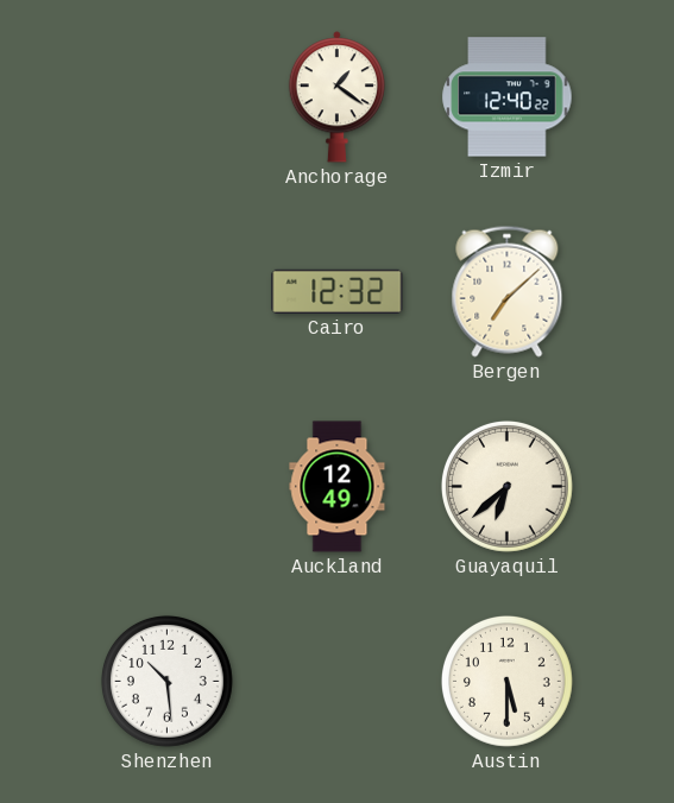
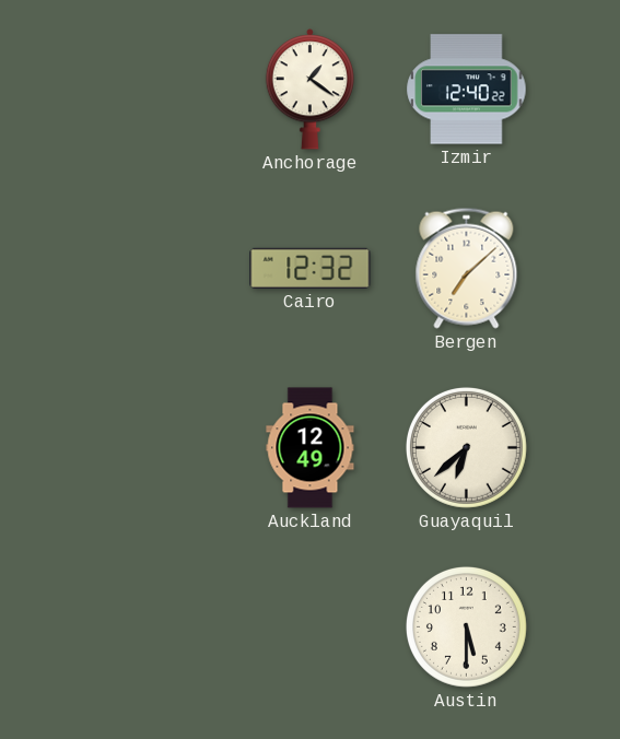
Shenzhen: 10:29 -> none
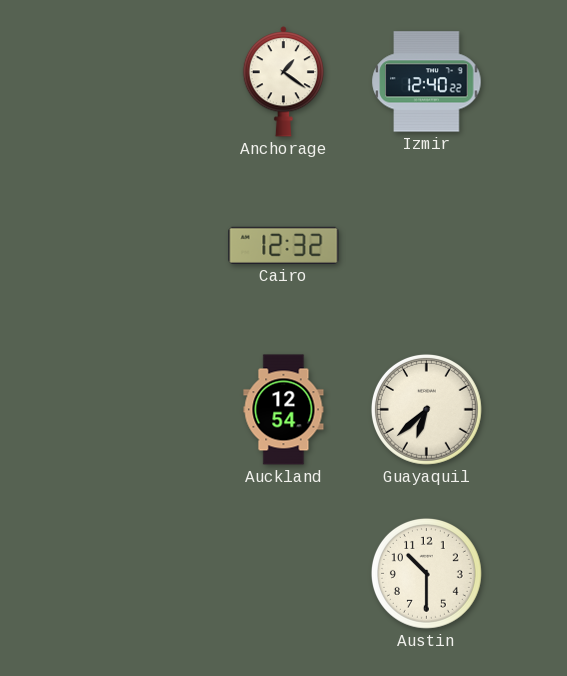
Bergen: 7:08 -> none
Auckland: 12:49 -> 12:54
Austin: 5:30 -> 10:30
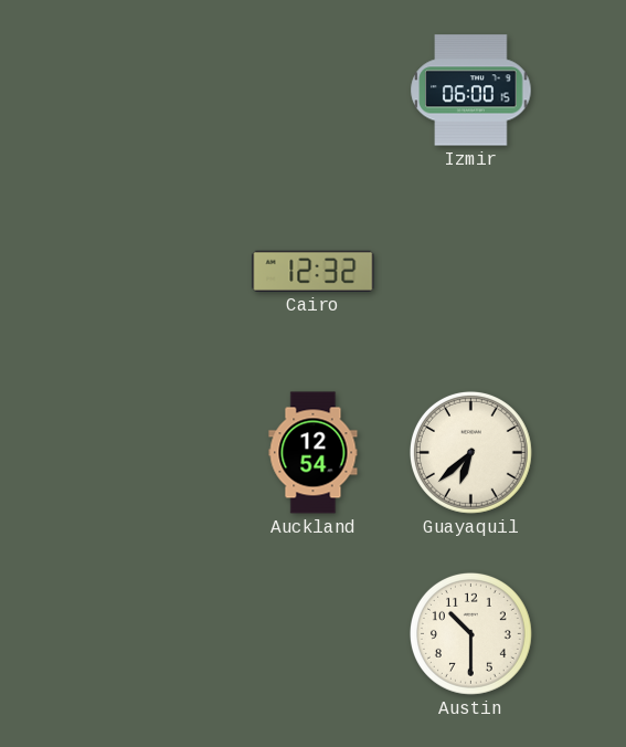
Anchorage: 1:21 -> none
Izmir: 12:40 -> 06:00
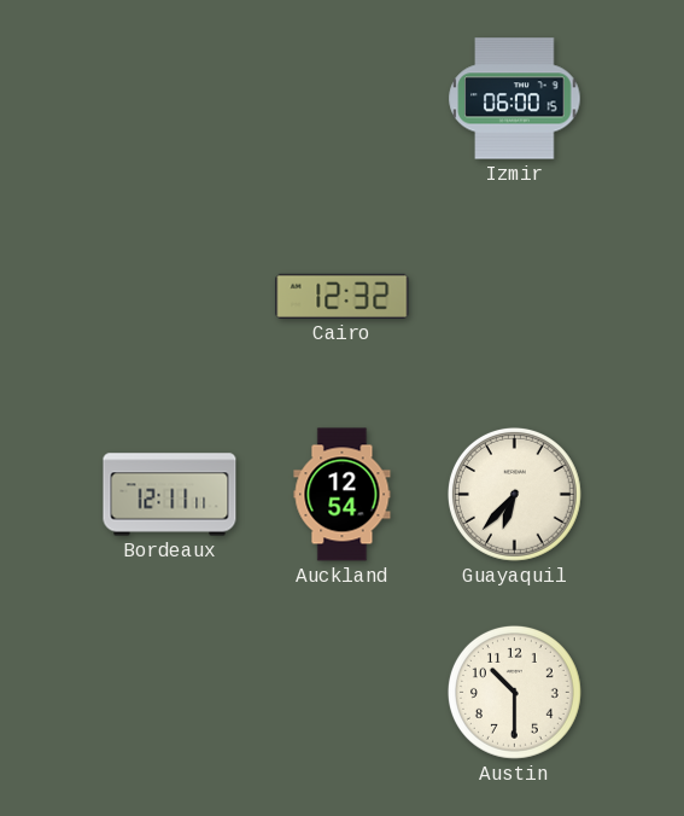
Bordeaux: none -> 12:11
Guayaquil: 6:38 -> 6:37
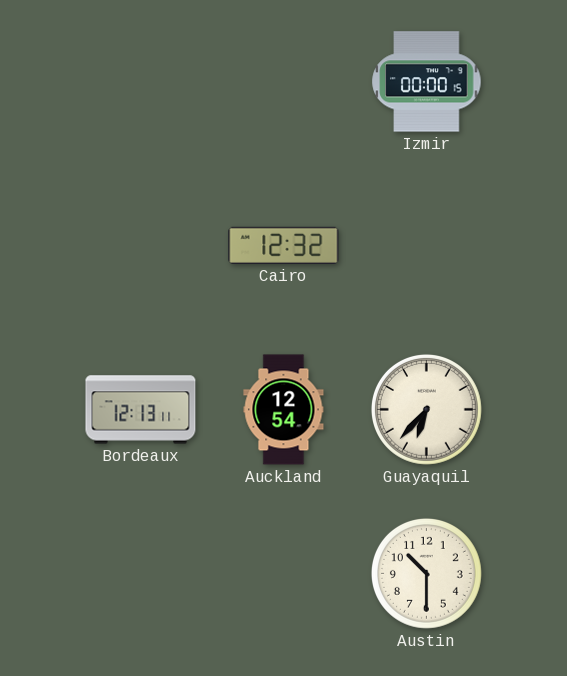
Izmir: 06:00 -> 00:00
Bordeaux: 12:11 -> 12:13
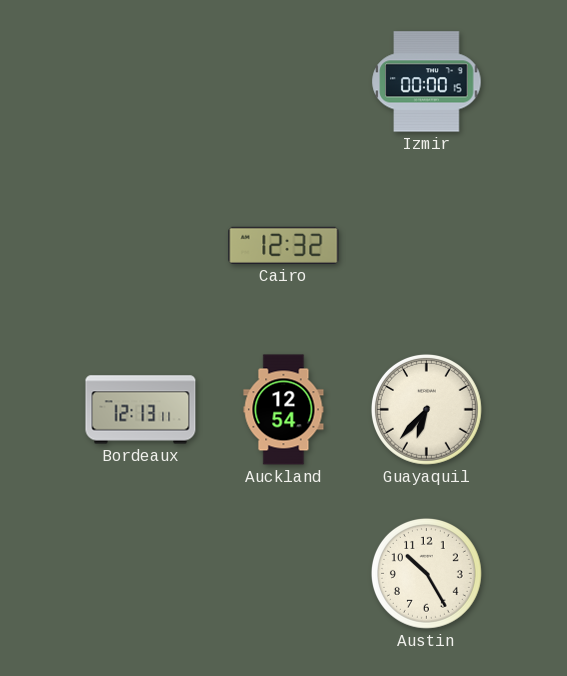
Austin: 10:30 -> 10:25
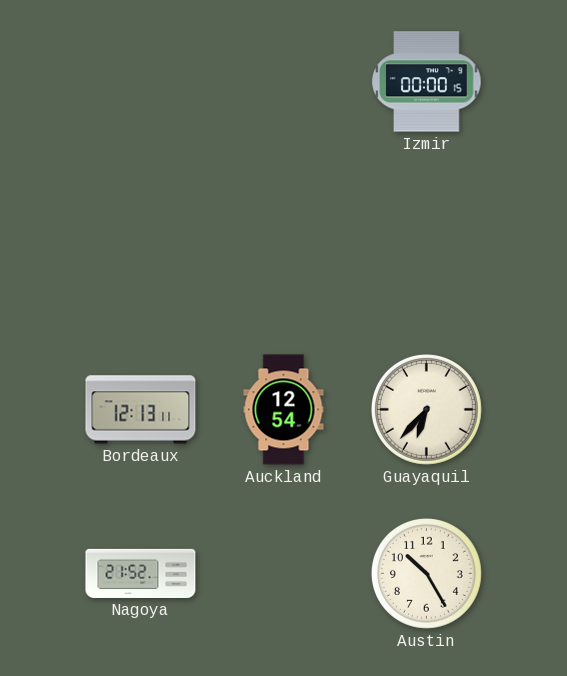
Cairo: 12:32 -> none
Nagoya: none -> 21:52
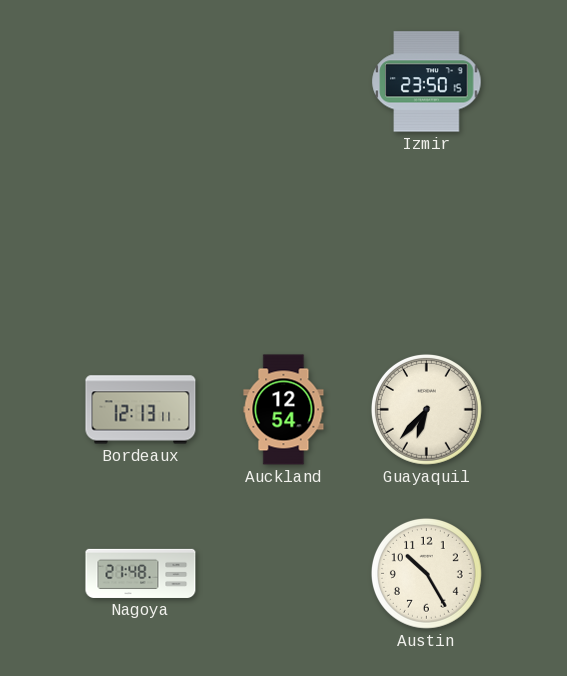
Izmir: 00:00 -> 23:50
Nagoya: 21:52 -> 21:48
